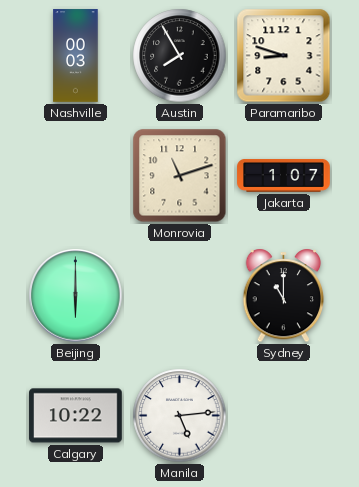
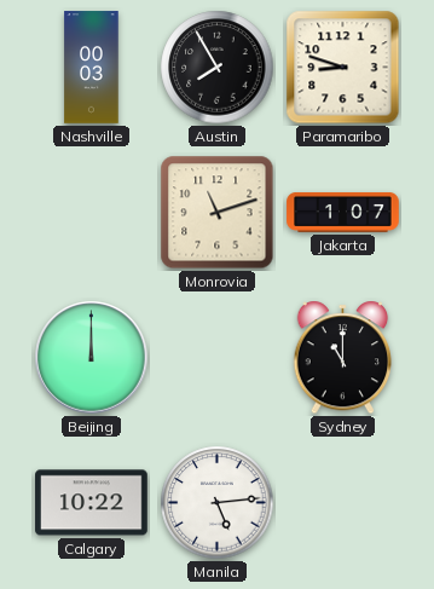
Beijing: 6:00 -> 12:00
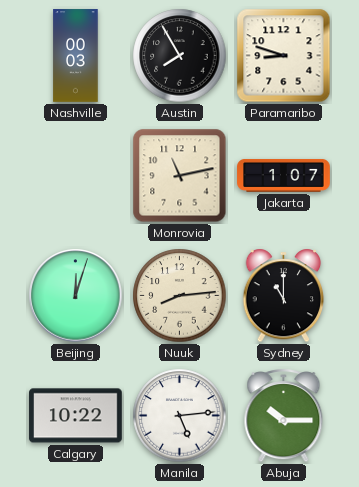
Monrovia: 11:12 -> 11:13
Beijing: 12:00 -> 12:03
Nuuk: none -> 8:14
Abuja: none -> 10:15
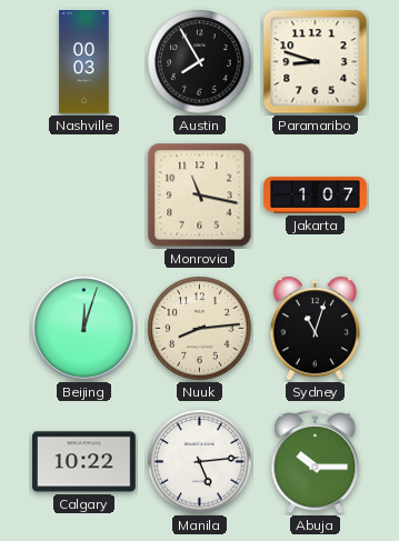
Monrovia: 11:13 -> 11:17
Sydney: 11:00 -> 11:03
